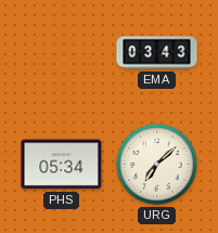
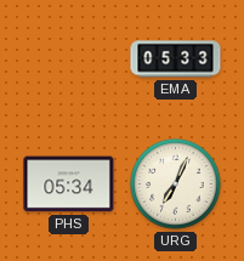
EMA: 03:43 -> 05:33
URG: 7:08 -> 7:04
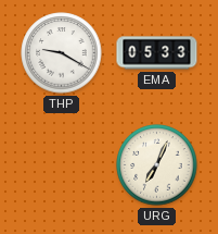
THP: none -> 9:20
PHS: 05:34 -> none
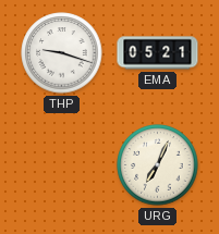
THP: 9:20 -> 9:18
EMA: 05:33 -> 05:21
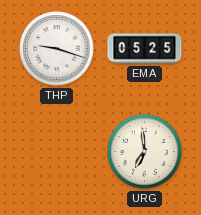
EMA: 05:21 -> 05:25
URG: 7:04 -> 6:59
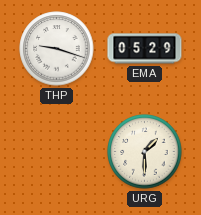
EMA: 05:25 -> 05:29
URG: 6:59 -> 1:30
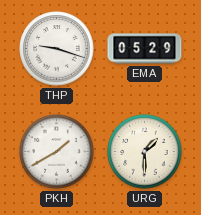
PKH: none -> 1:40
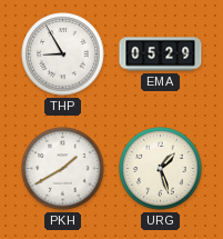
THP: 9:18 -> 8:55
URG: 1:30 -> 1:27
